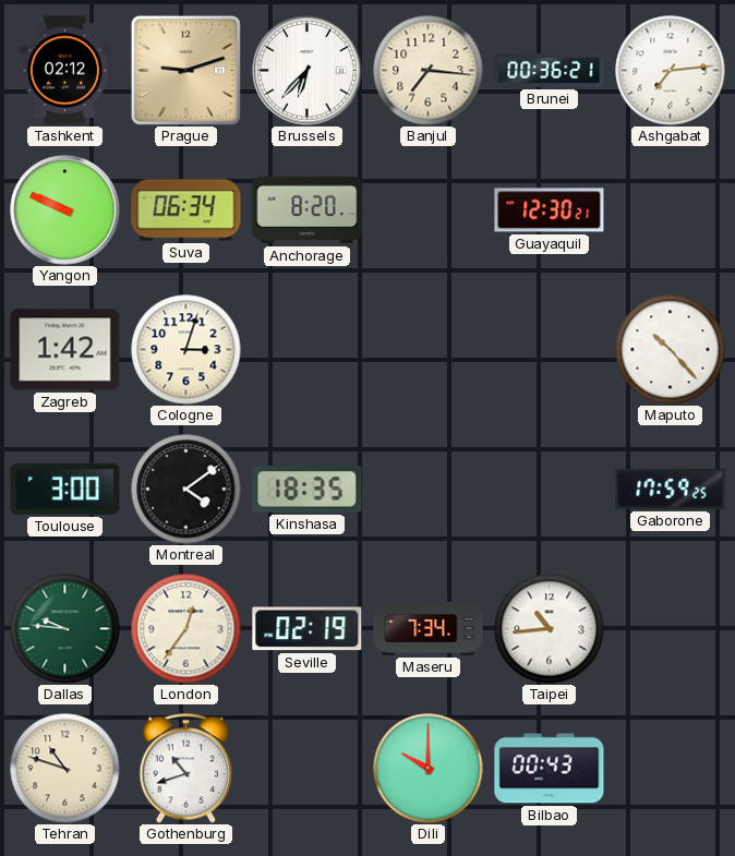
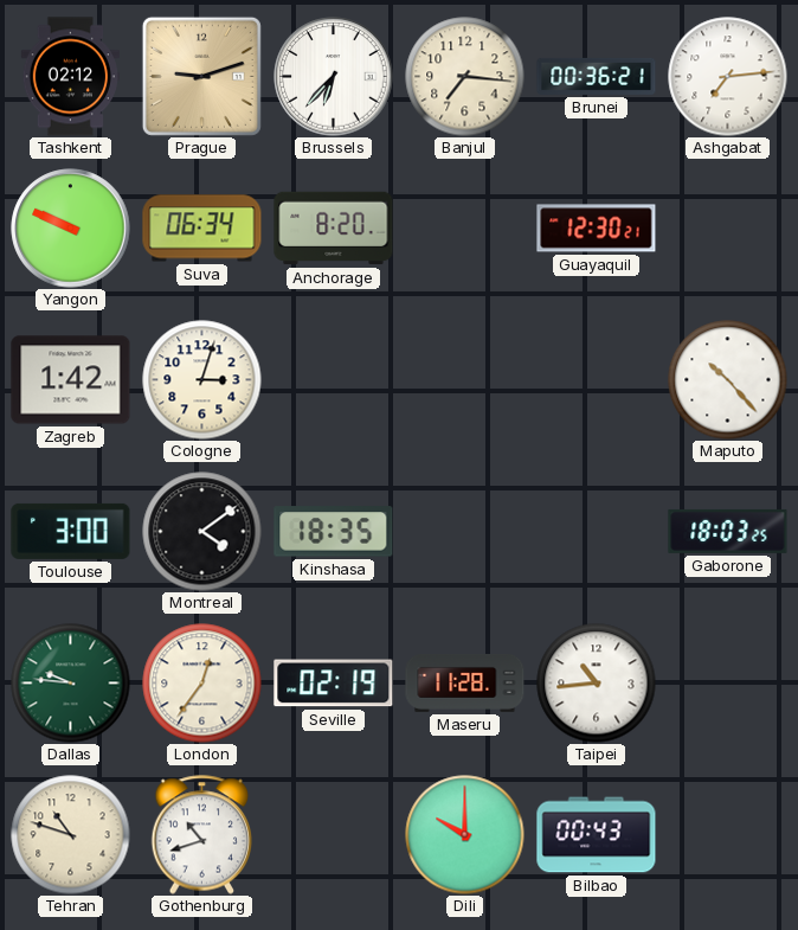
Gaborone: 17:59 -> 18:03
Maseru: 7:34 -> 11:28
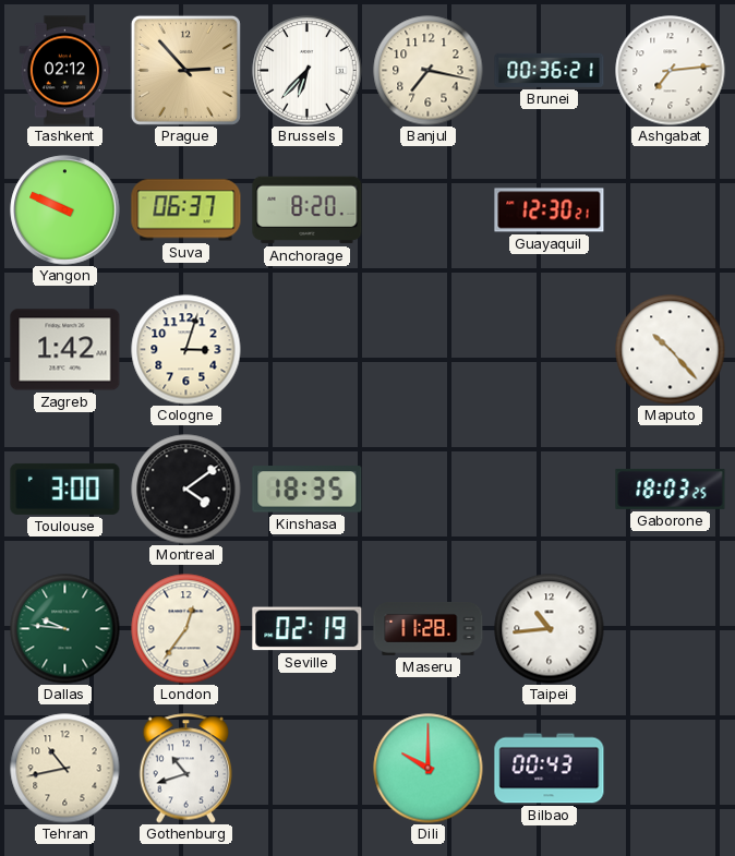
Prague: 9:12 -> 2:53
Banjul: 7:16 -> 7:17
Suva: 06:34 -> 06:37
Tehran: 10:48 -> 10:43
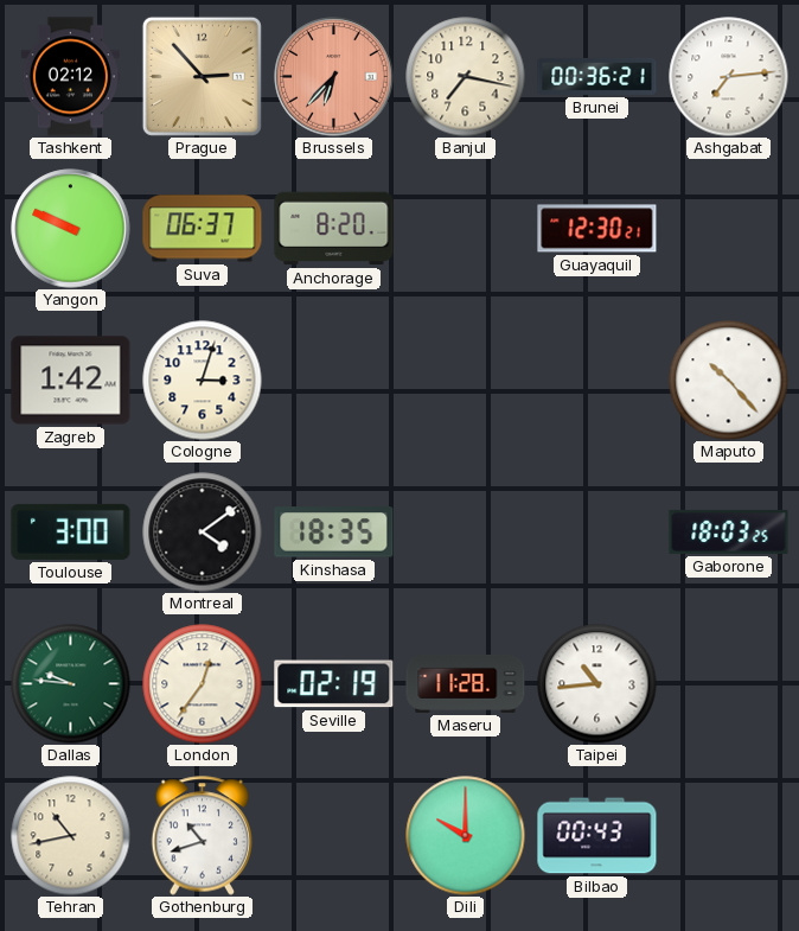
Brussels dial: white -> salmon
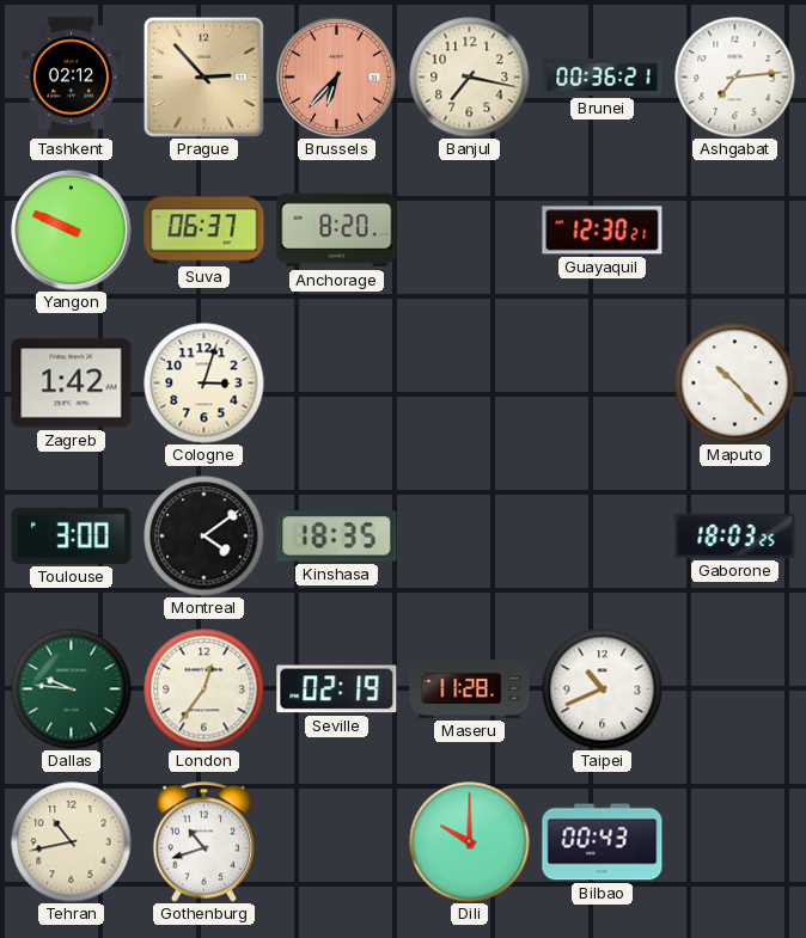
Taipei: 10:44 -> 10:41
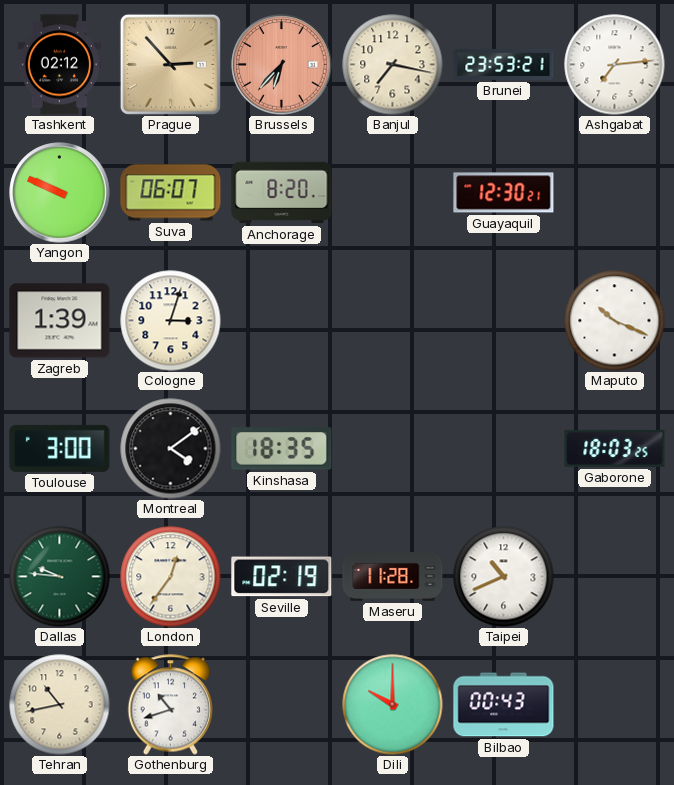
Brunei: 00:36 -> 23:53
Suva: 06:37 -> 06:07
Zagreb: 1:42 -> 1:39
Maputo: 10:23 -> 10:19
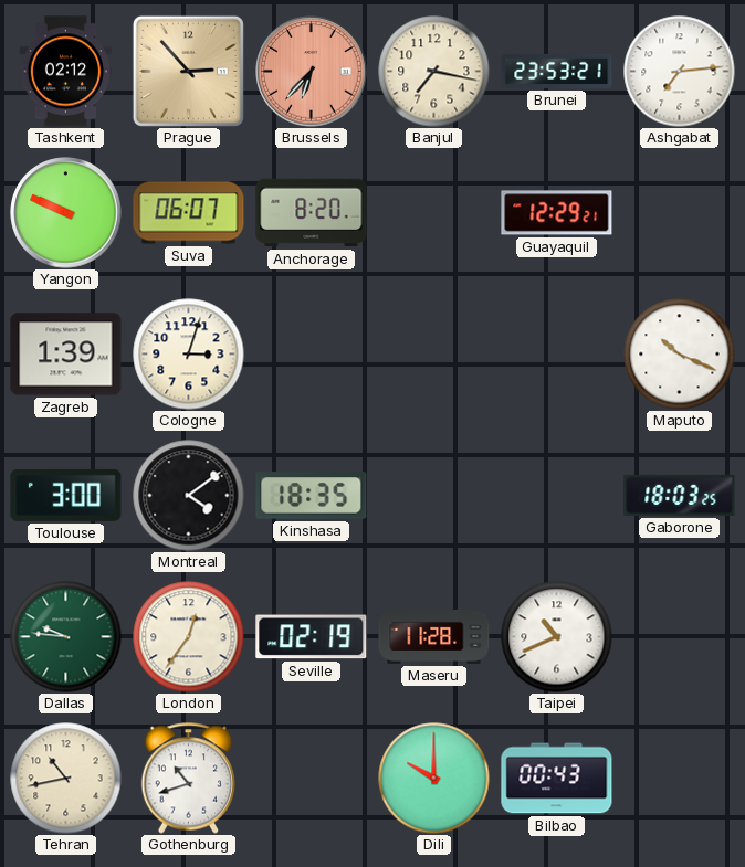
Guayaquil: 12:30 -> 12:29
